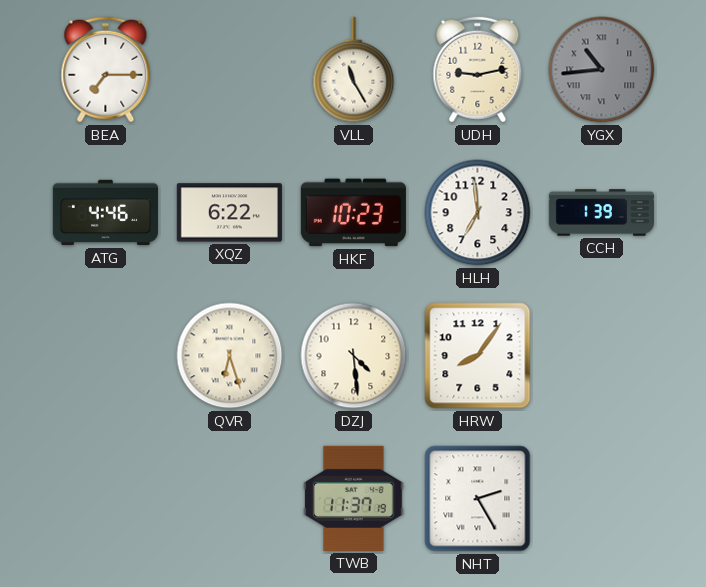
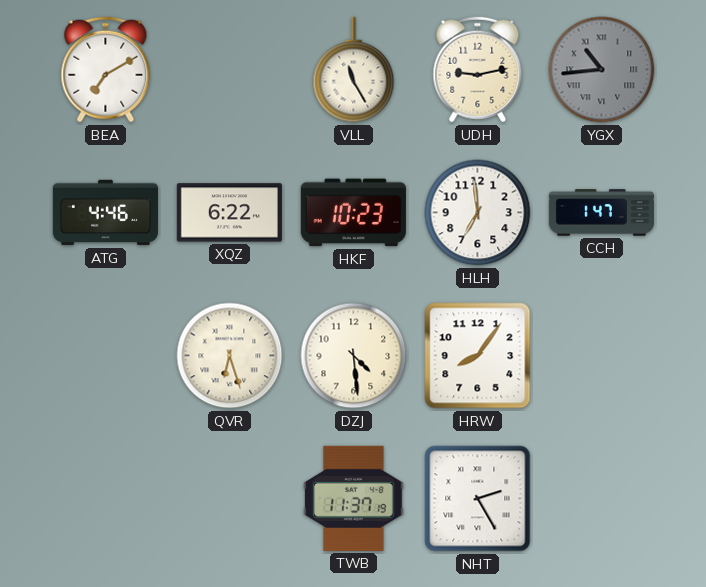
BEA: 7:15 -> 7:10
CCH: 1:39 -> 1:47
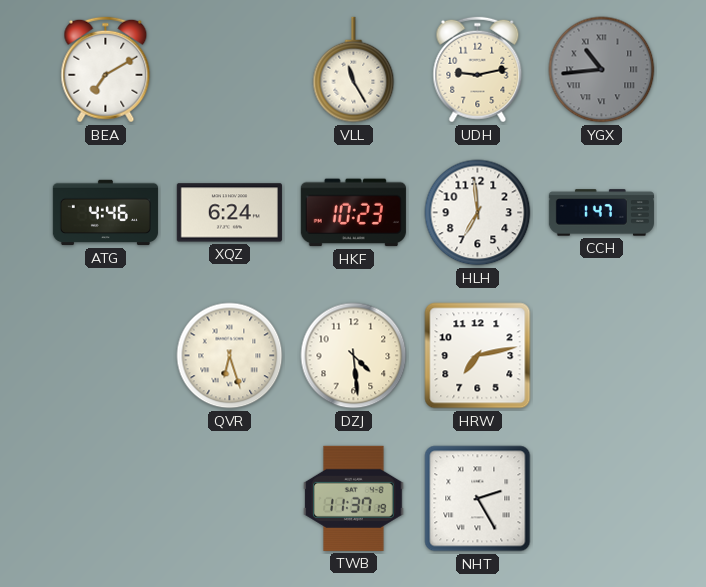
XQZ: 6:22 -> 6:24
HRW: 8:06 -> 7:13
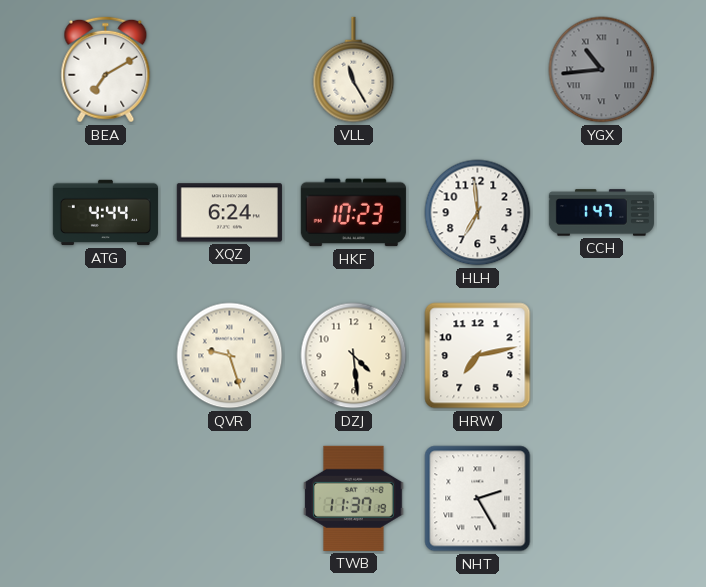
UDH: 9:13 -> none
ATG: 4:46 -> 4:44
QVR: 6:27 -> 9:27
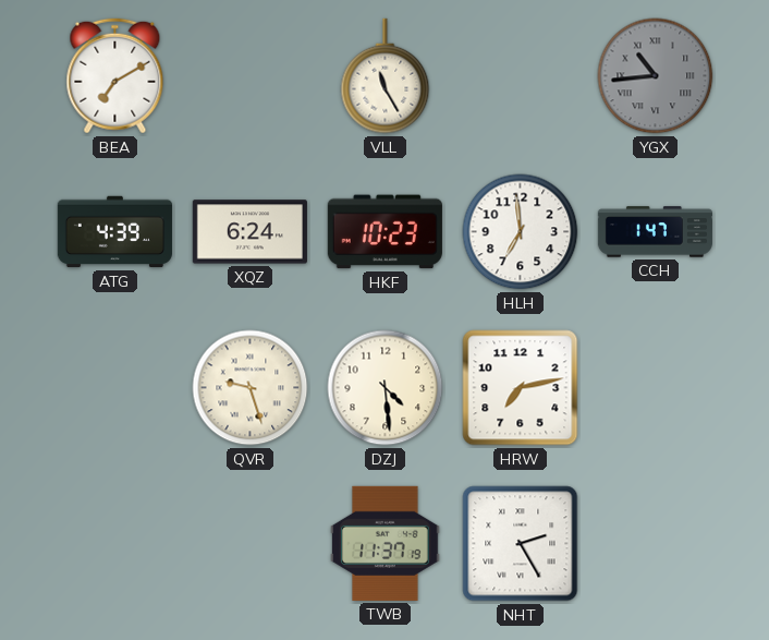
ATG: 4:44 -> 4:39
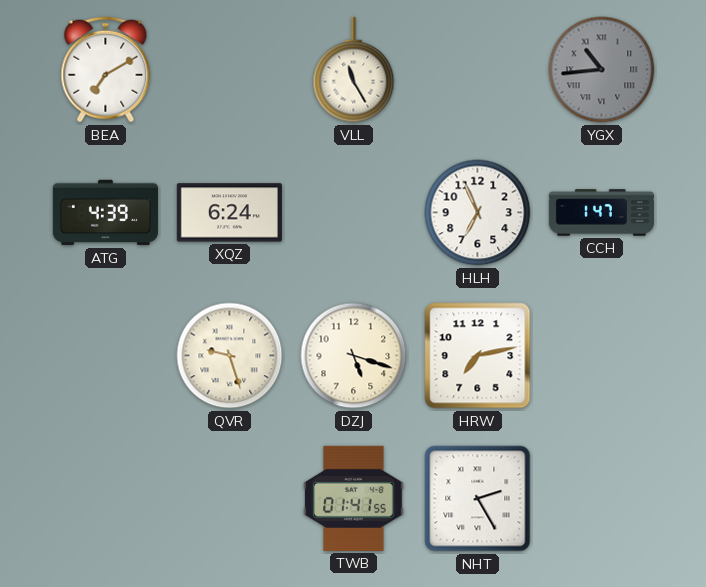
HKF: 10:23 -> none
HLH: 6:59 -> 6:56
DZJ: 4:29 -> 5:18
TWB: 11:37 -> 01:41
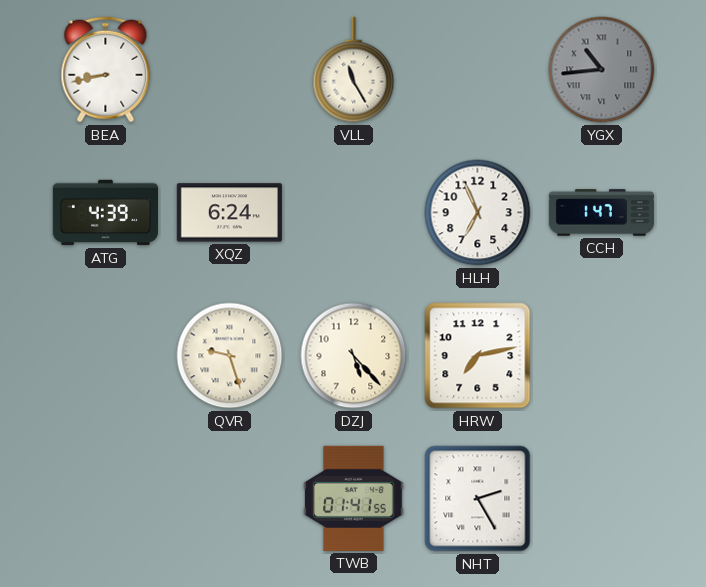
BEA: 7:10 -> 8:43
DZJ: 5:18 -> 5:23
